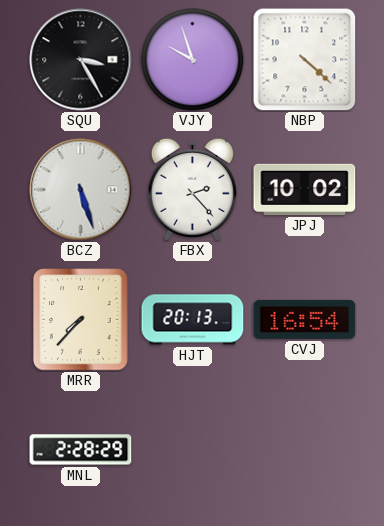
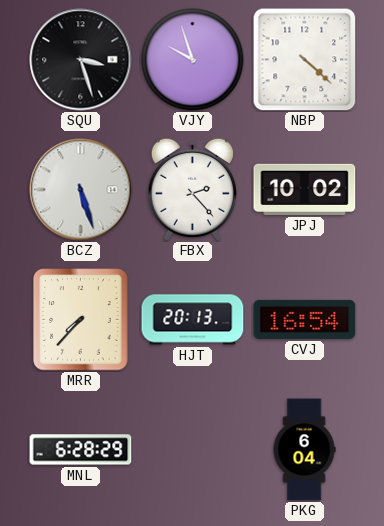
SQU: 3:25 -> 3:27
MNL: 2:28 -> 6:28
PKG: none -> 6:04
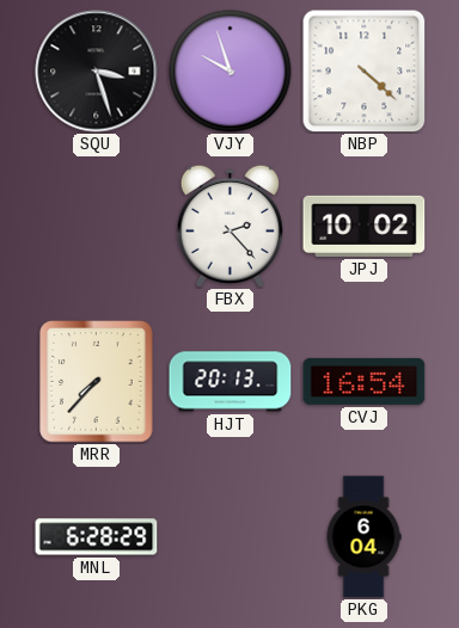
BCZ: 5:27 -> none
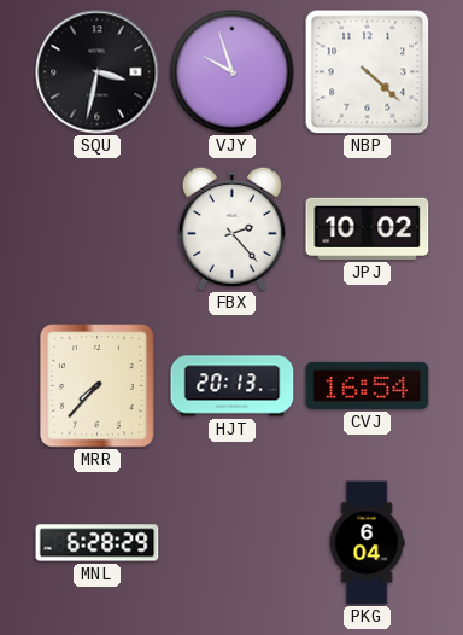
SQU: 3:27 -> 3:32
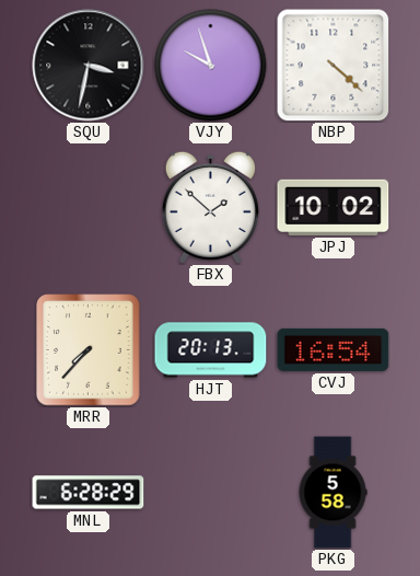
FBX: 2:23 -> 1:52
PKG: 6:04 -> 5:58
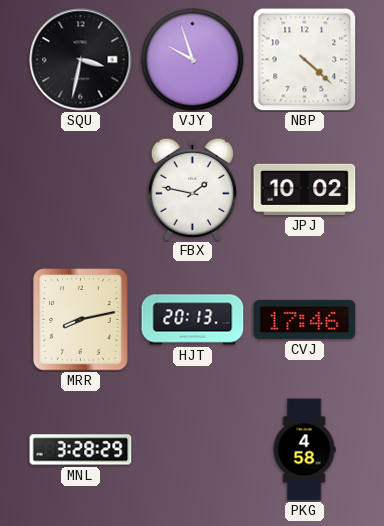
FBX: 1:52 -> 1:47
MRR: 7:37 -> 8:13
CVJ: 16:54 -> 17:46
MNL: 6:28 -> 3:28
PKG: 5:58 -> 4:58
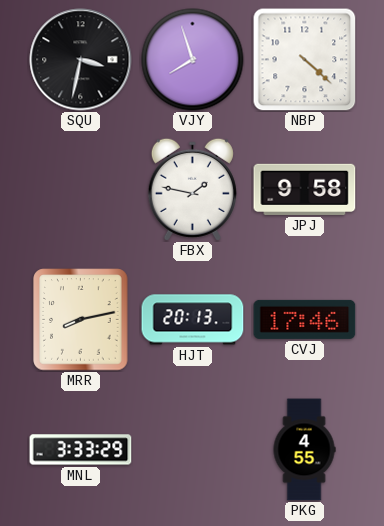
VJY: 9:57 -> 7:57
JPJ: 10:02 -> 9:58
MNL: 3:28 -> 3:33
PKG: 4:58 -> 4:55
